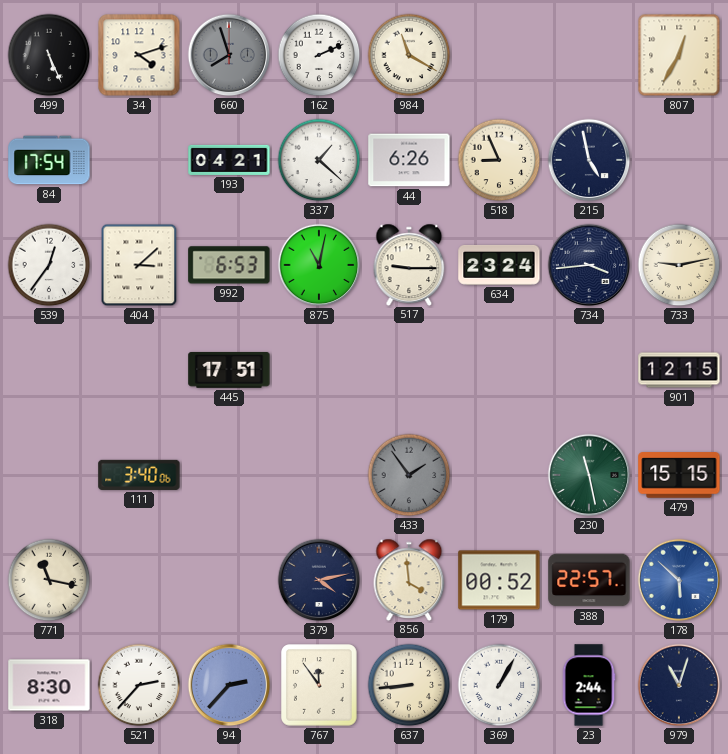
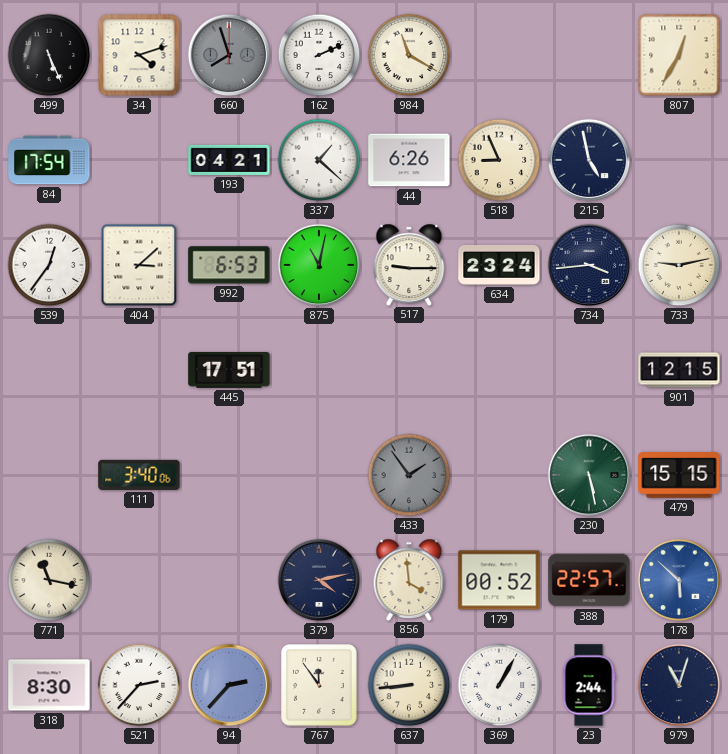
230: 11:28 -> 5:28
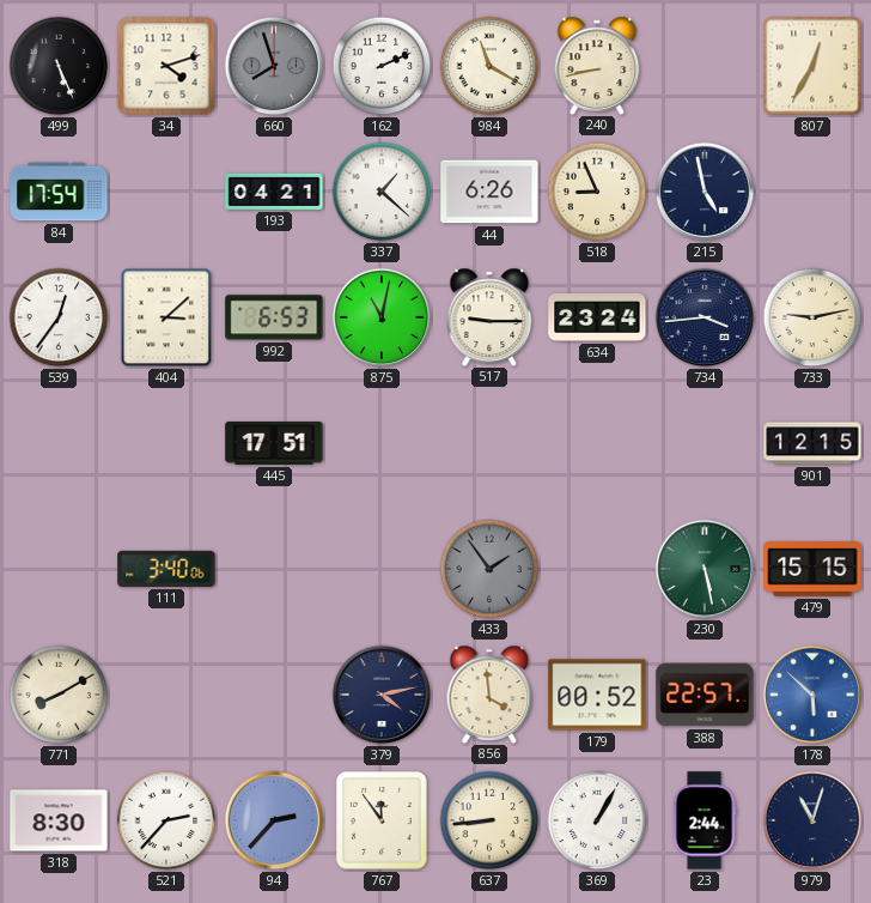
240: none -> 8:43
771: 11:17 -> 8:10
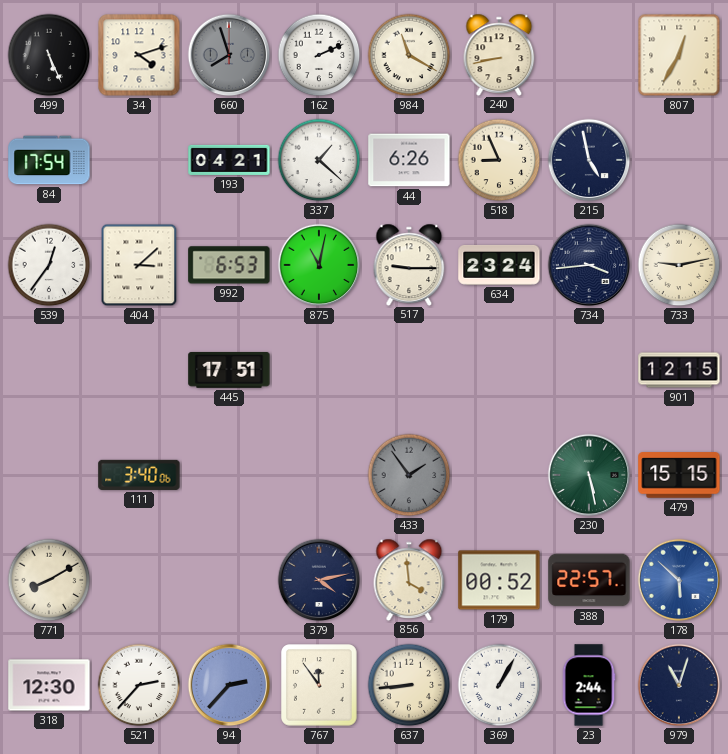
318: 8:30 -> 12:30
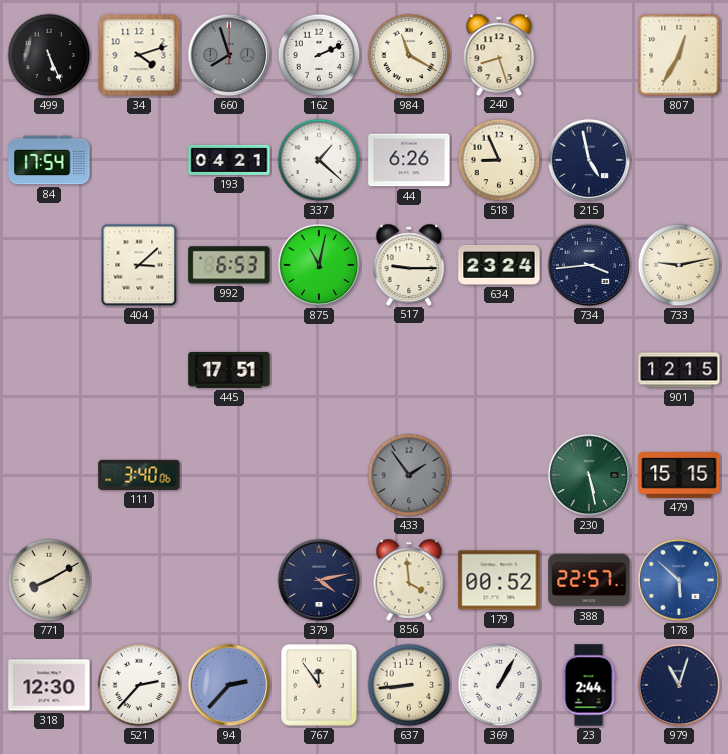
240: 8:43 -> 8:27
539: 12:36 -> none
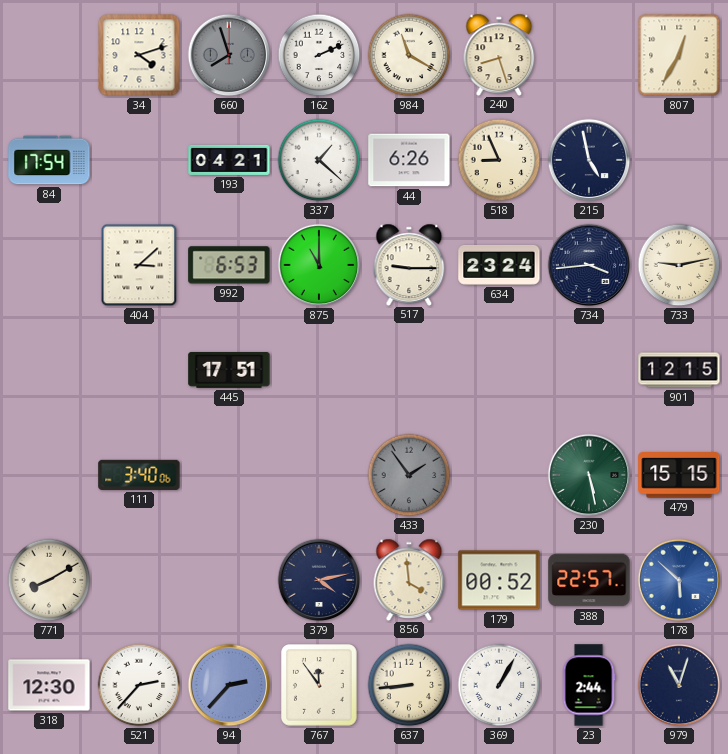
499: 5:26 -> none
875: 11:02 -> 11:00
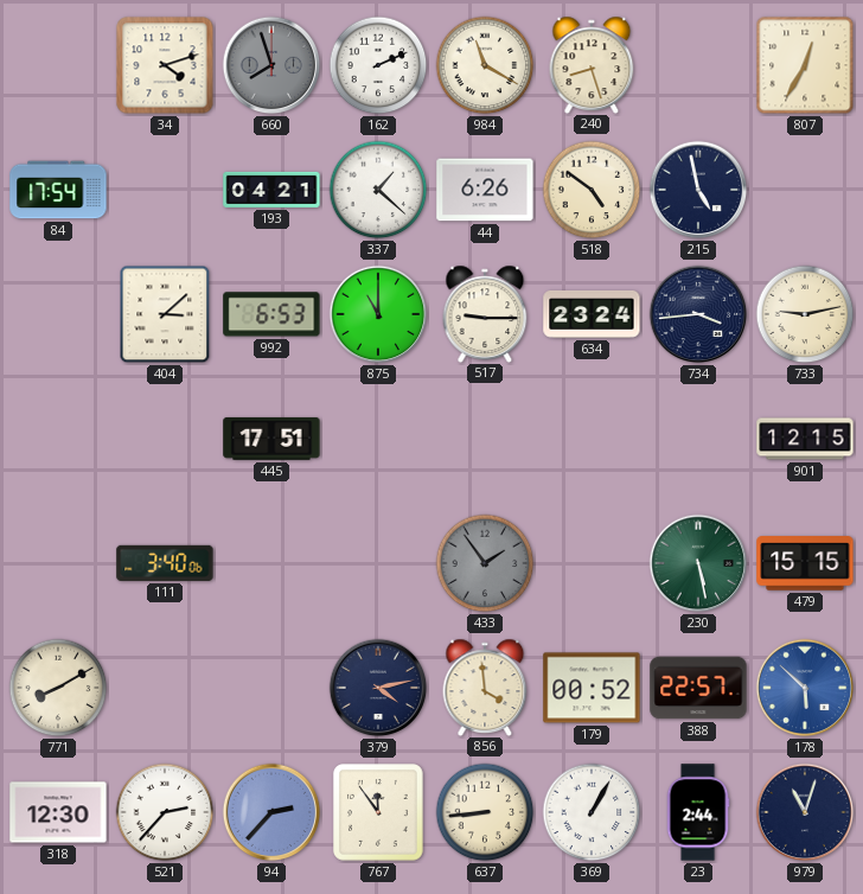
518: 8:56 -> 4:51
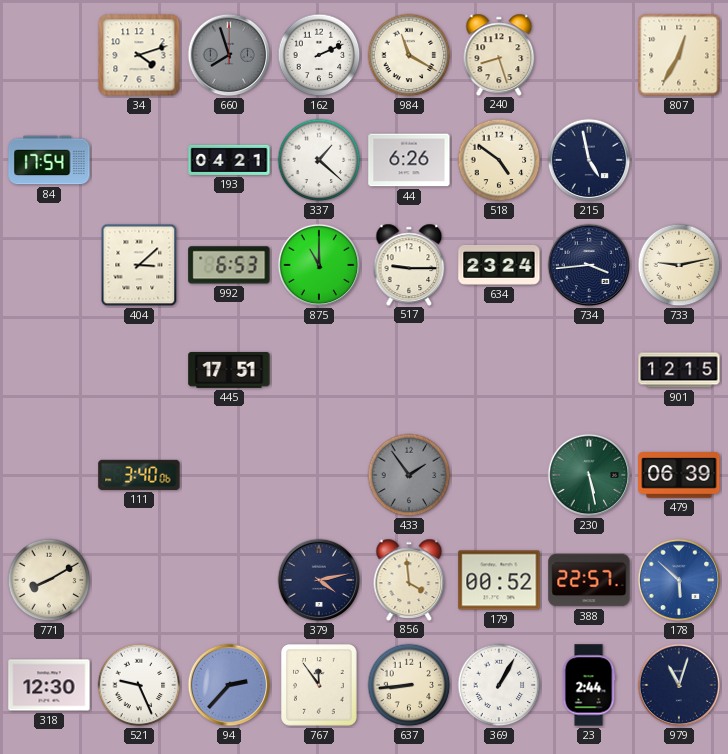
479: 15:15 -> 06:39
521: 2:37 -> 9:26
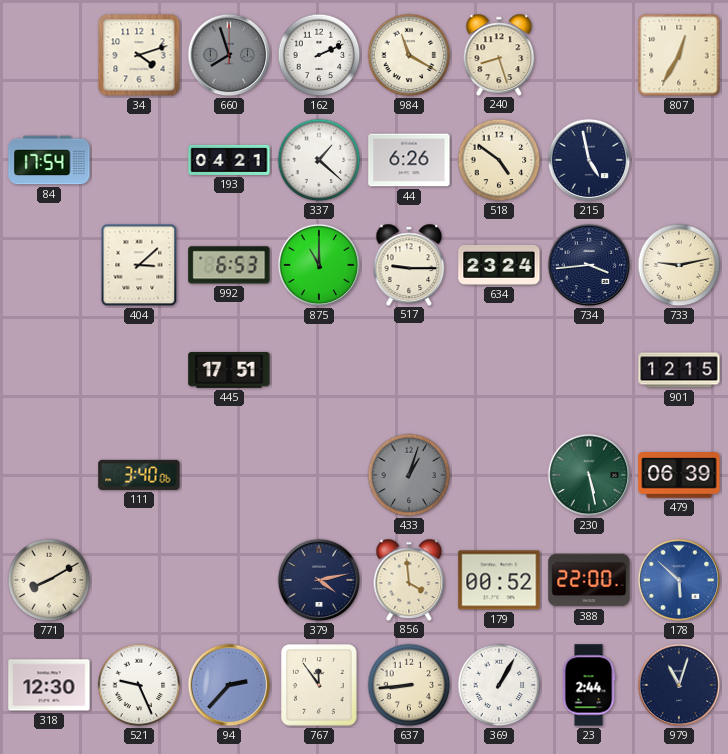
433: 1:54 -> 1:03
388: 22:57 -> 22:00
